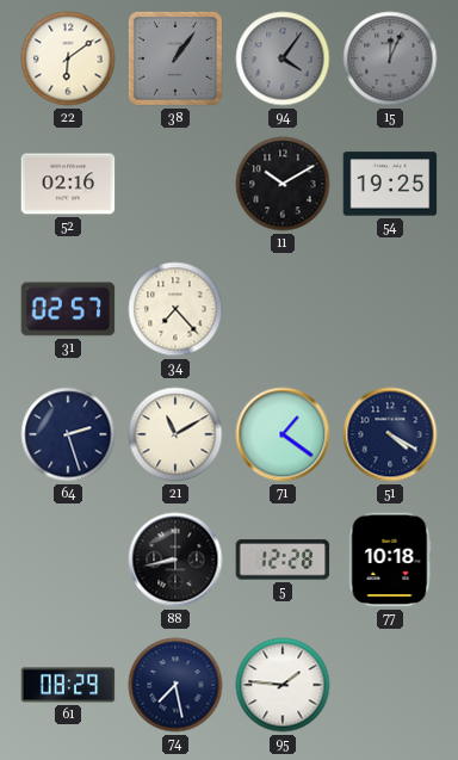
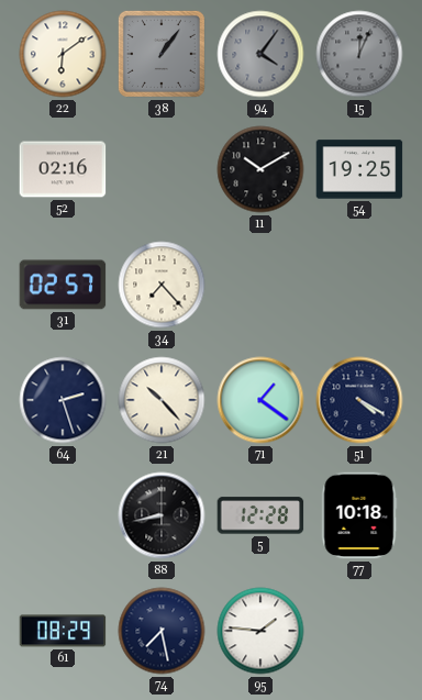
21: 11:10 -> 10:23
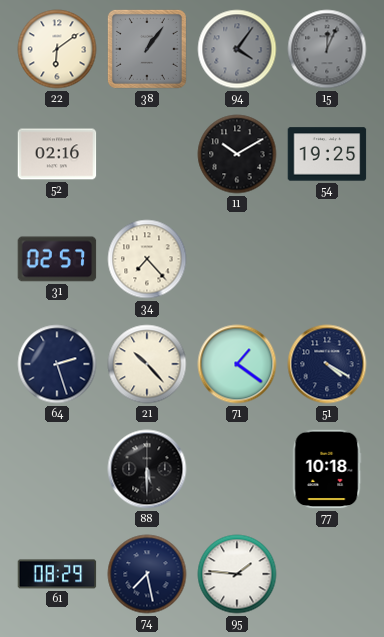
88: 8:43 -> 5:30
5: 12:28 -> none
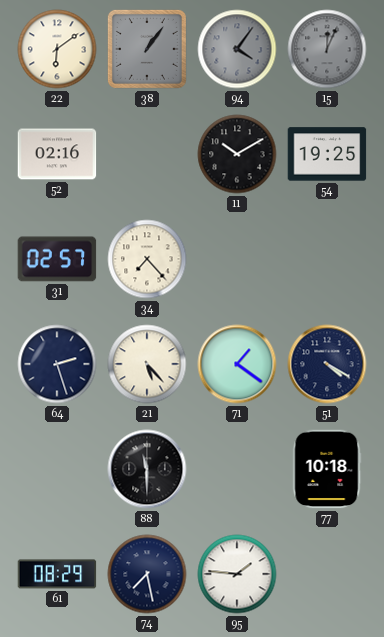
21: 10:23 -> 5:23
88: 5:30 -> 11:30
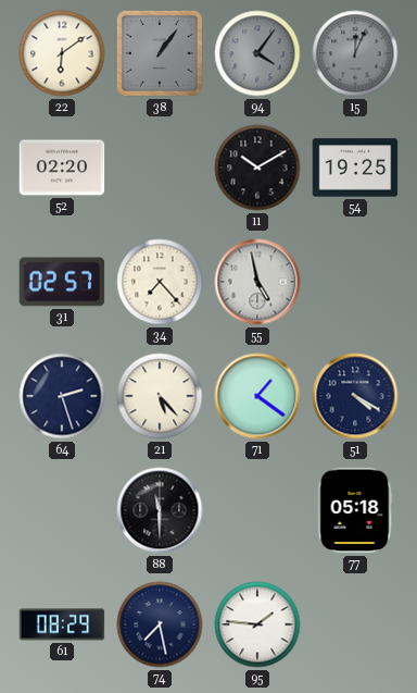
52: 02:16 -> 02:20
55: none -> 4:58
77: 10:18 -> 05:18
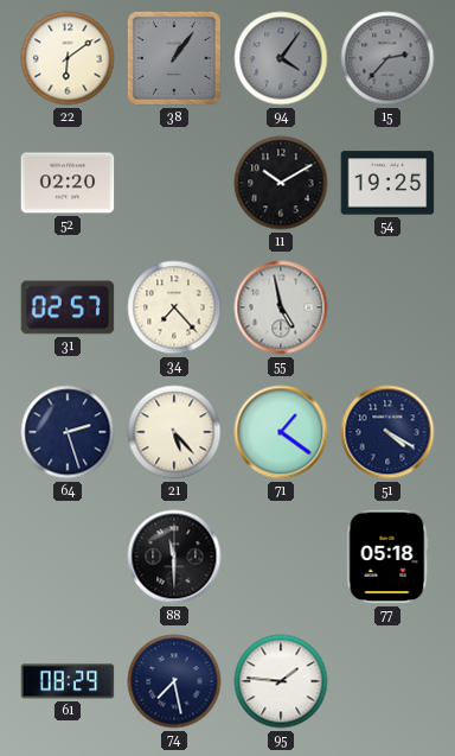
15: 12:04 -> 2:37
